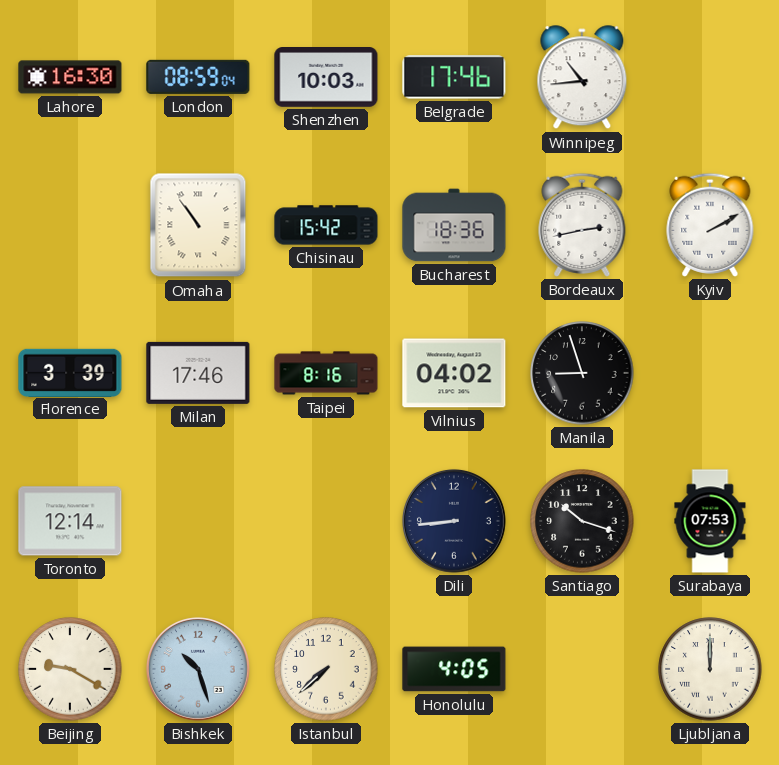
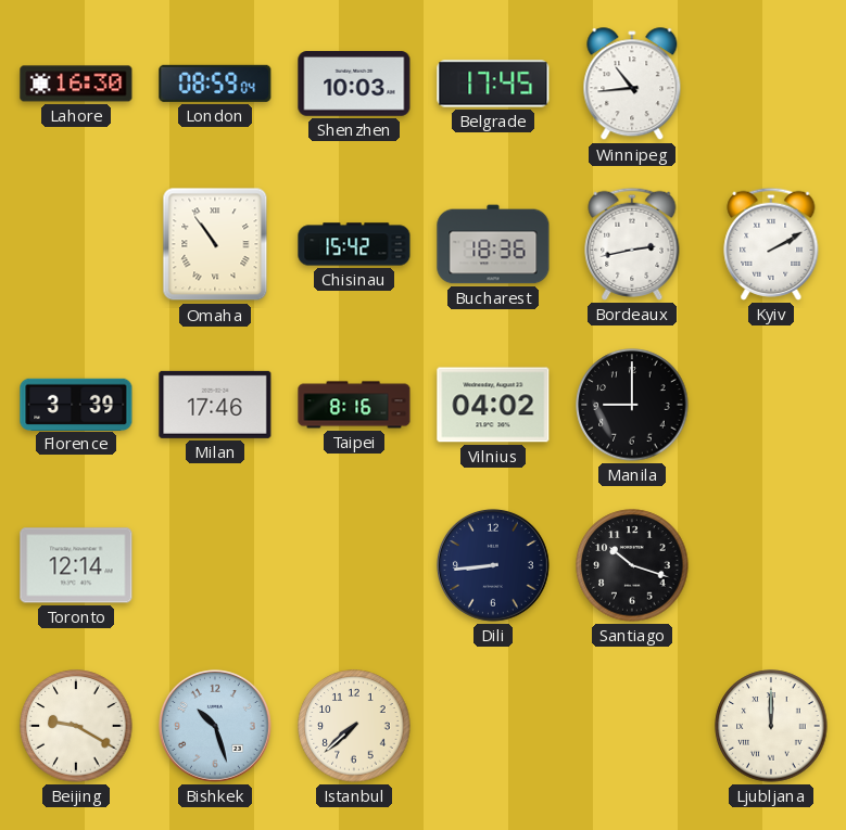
Belgrade: 17:46 -> 17:45
Manila: 8:57 -> 9:00
Surabaya: 07:53 -> none
Honolulu: 4:05 -> none
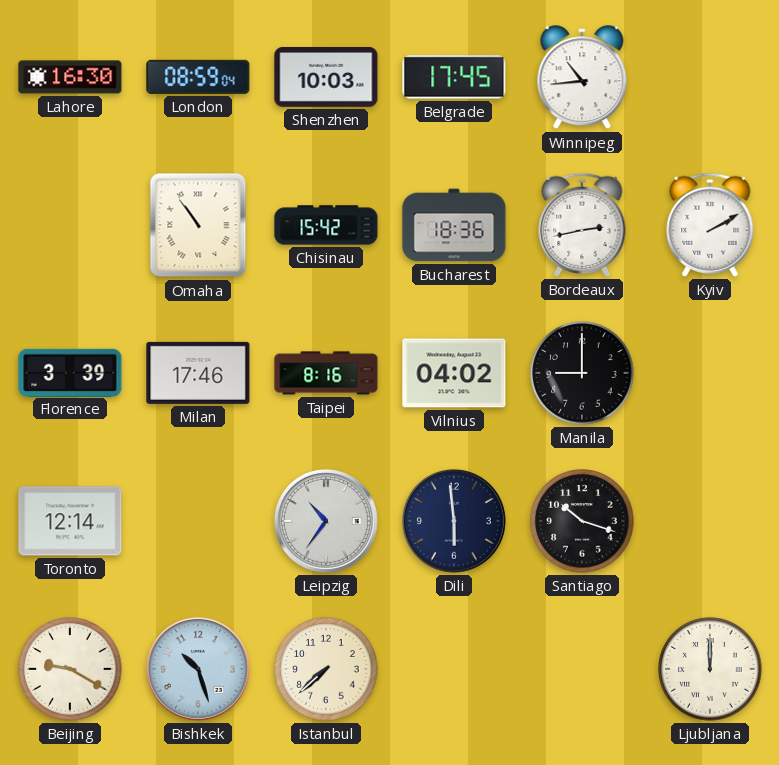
Leipzig: none -> 10:36
Dili: 8:44 -> 5:59
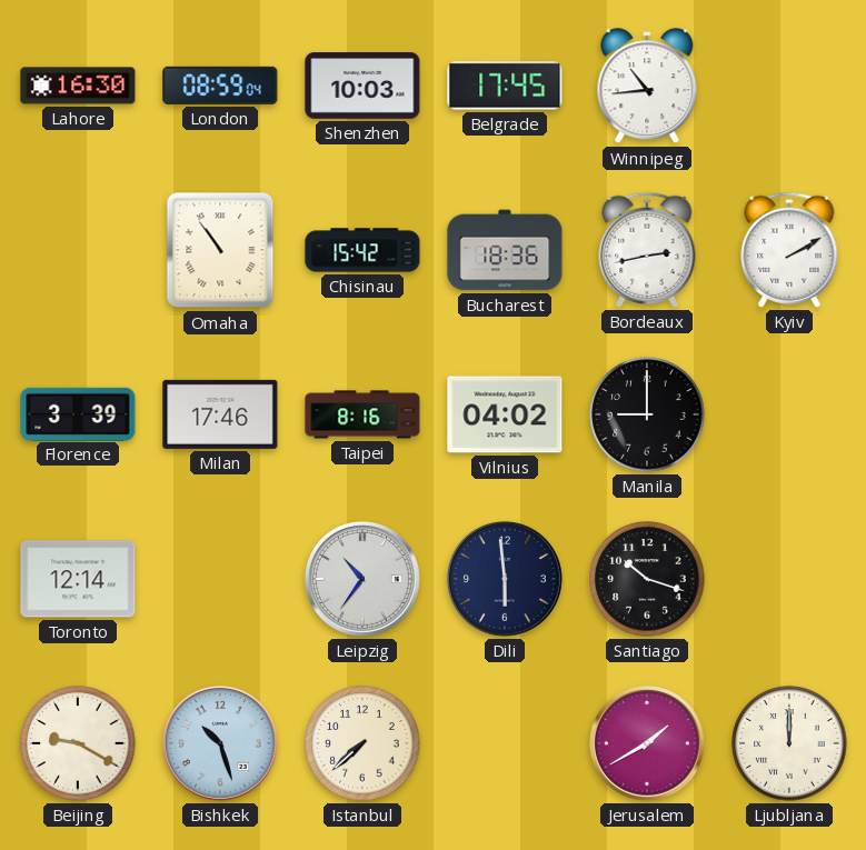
Jerusalem: none -> 1:40
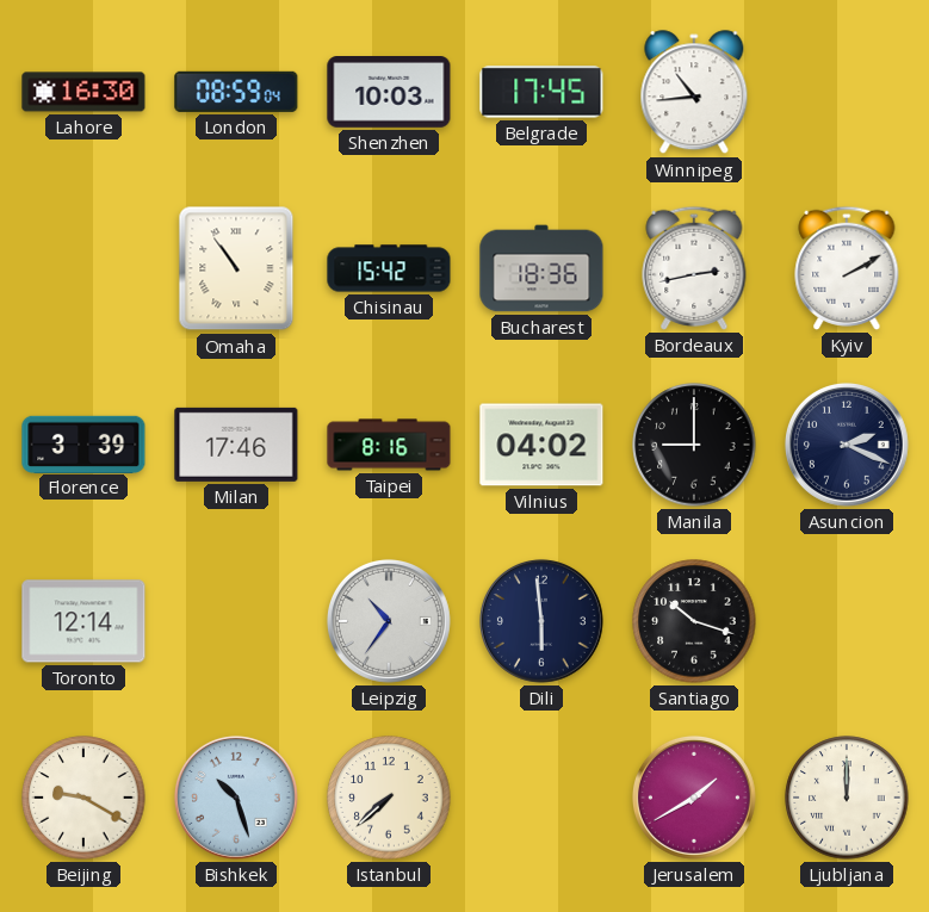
Asuncion: none -> 2:19
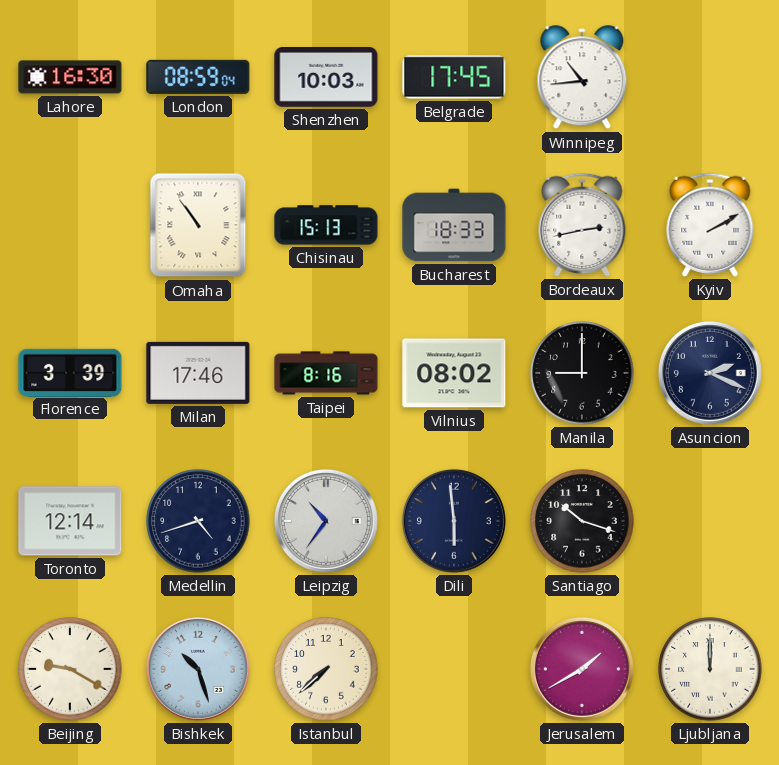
Chisinau: 15:42 -> 15:13
Bucharest: 18:36 -> 18:33
Vilnius: 04:02 -> 08:02
Medellin: none -> 4:42
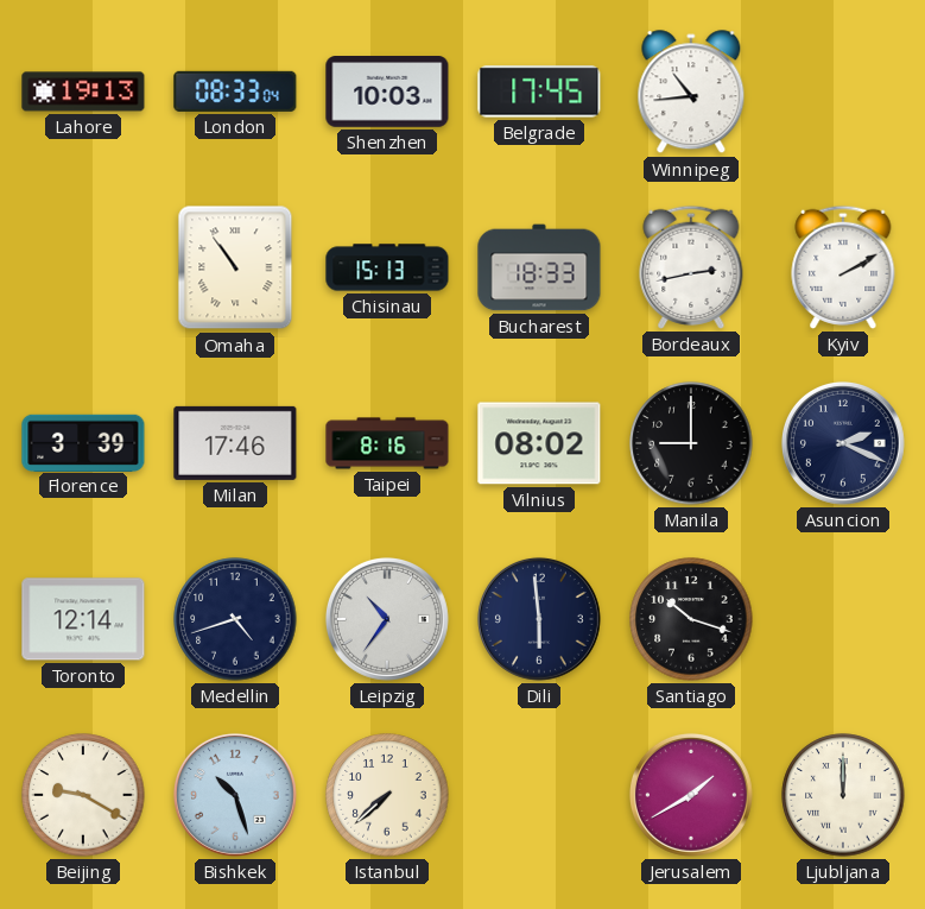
Lahore: 16:30 -> 19:13
London: 08:59 -> 08:33
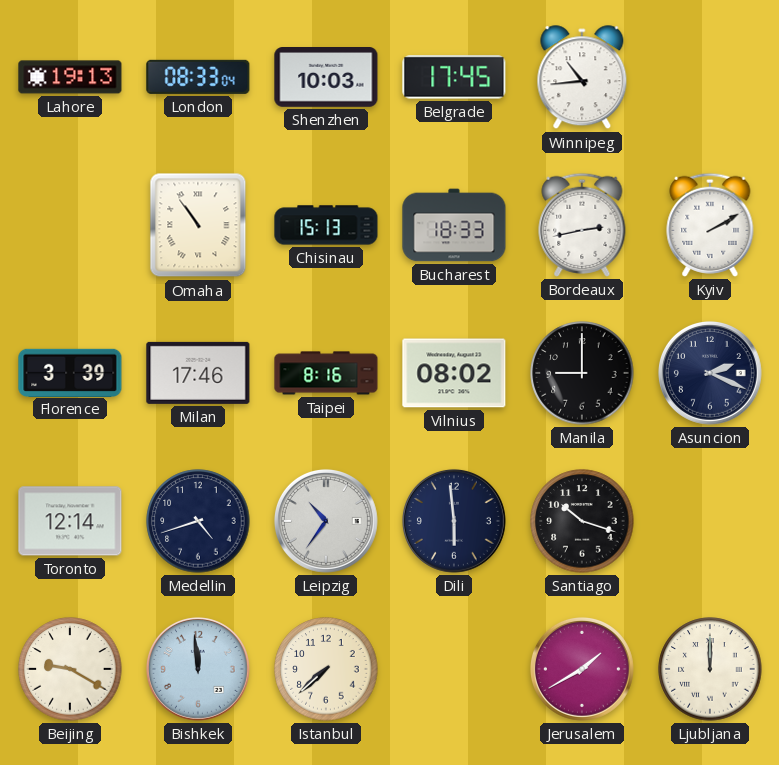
Bishkek: 10:27 -> 11:59
